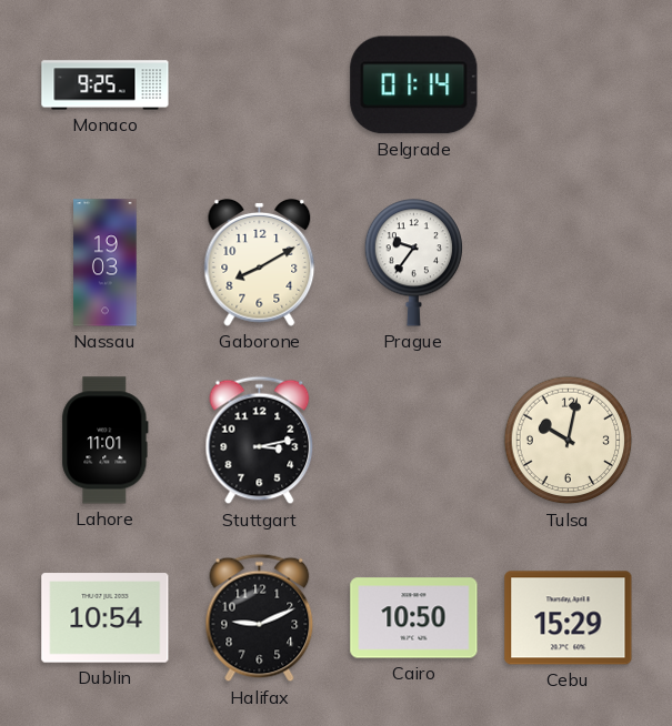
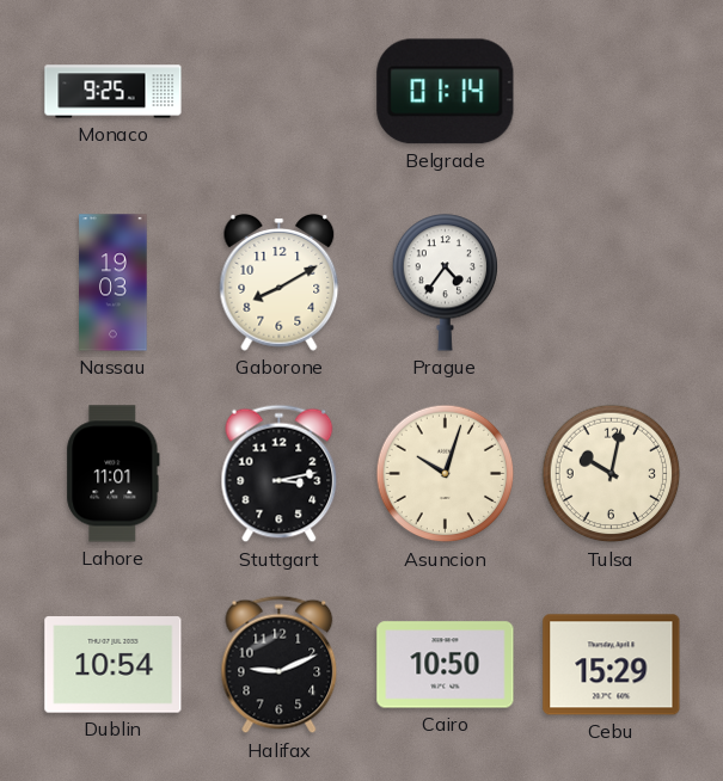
Prague: 9:36 -> 4:36
Asuncion: none -> 10:03
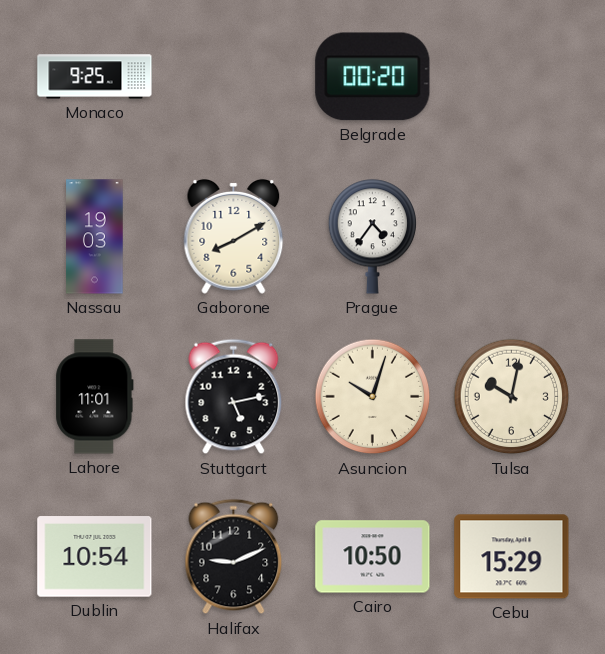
Belgrade: 01:14 -> 00:20
Stuttgart: 3:13 -> 5:13
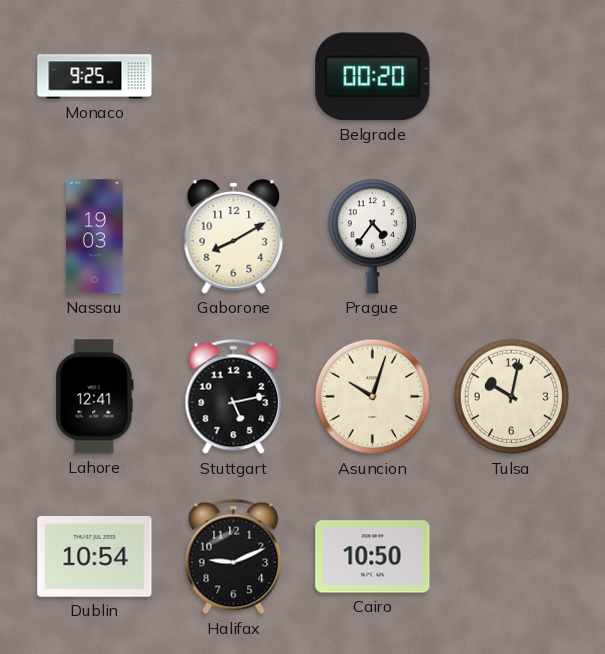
Lahore: 11:01 -> 12:41
Cebu: 15:29 -> none
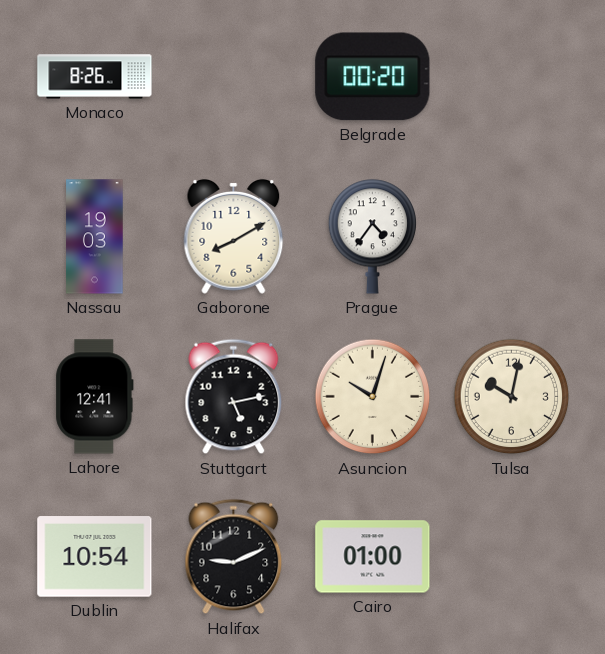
Monaco: 9:25 -> 8:26
Cairo: 10:50 -> 01:00
